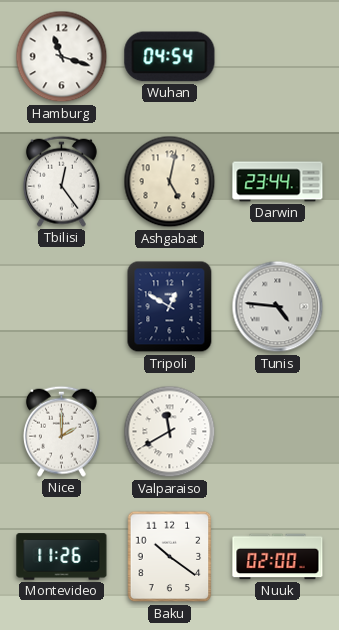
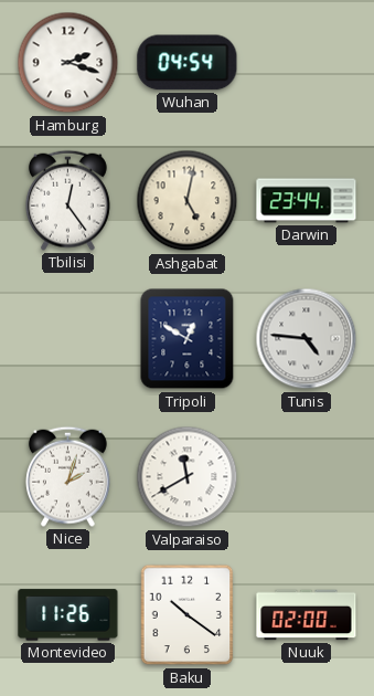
Hamburg: 11:18 -> 2:18
Nice: 2:00 -> 2:03
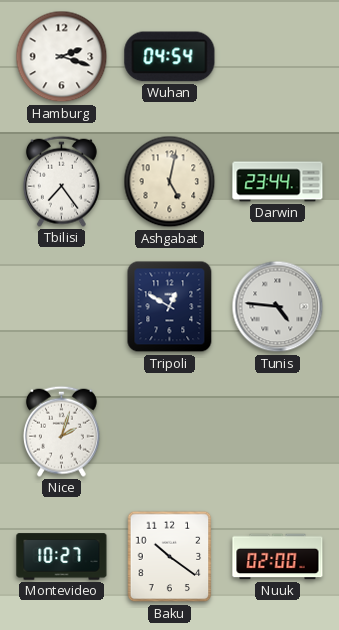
Tbilisi: 12:24 -> 7:24
Valparaiso: 11:40 -> none
Montevideo: 11:26 -> 10:27
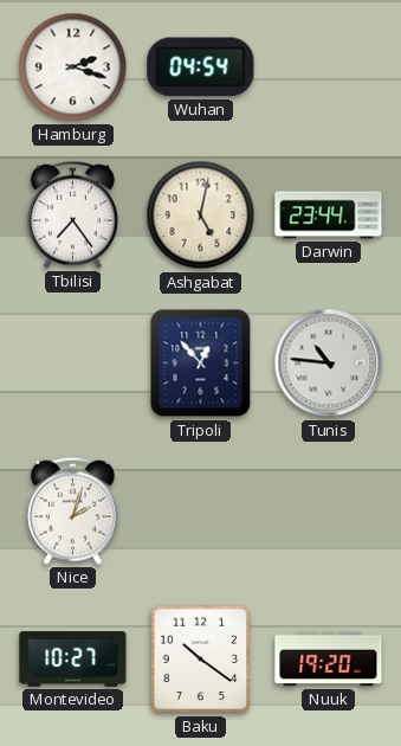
Tripoli: 12:50 -> 12:53
Tunis: 4:46 -> 10:46
Nuuk: 02:00 -> 19:20
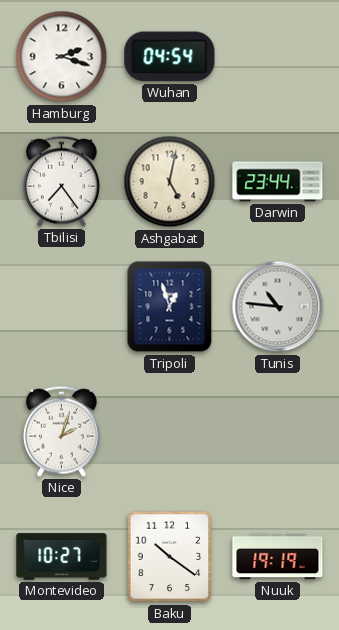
Tripoli: 12:53 -> 12:57
Nuuk: 19:20 -> 19:19
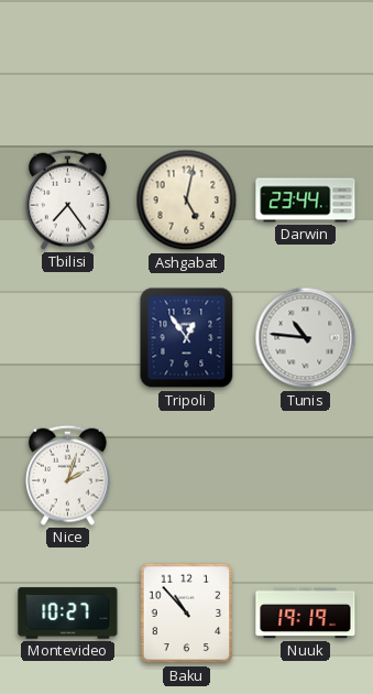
Hamburg: 2:18 -> none
Wuhan: 04:54 -> none
Tripoli: 12:57 -> 12:54
Baku: 10:21 -> 10:53
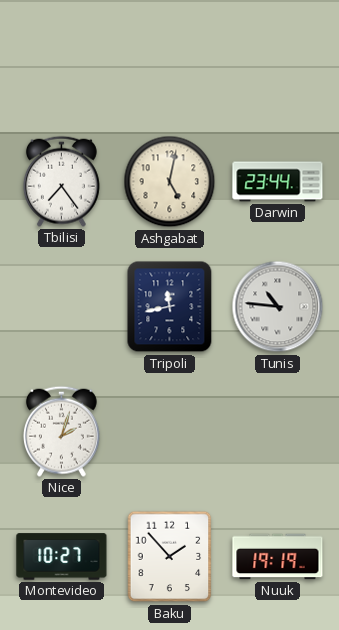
Tripoli: 12:54 -> 11:43
Baku: 10:53 -> 1:53
